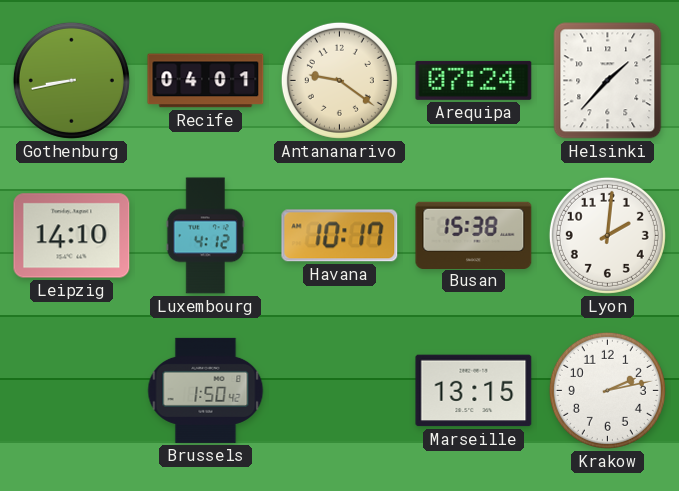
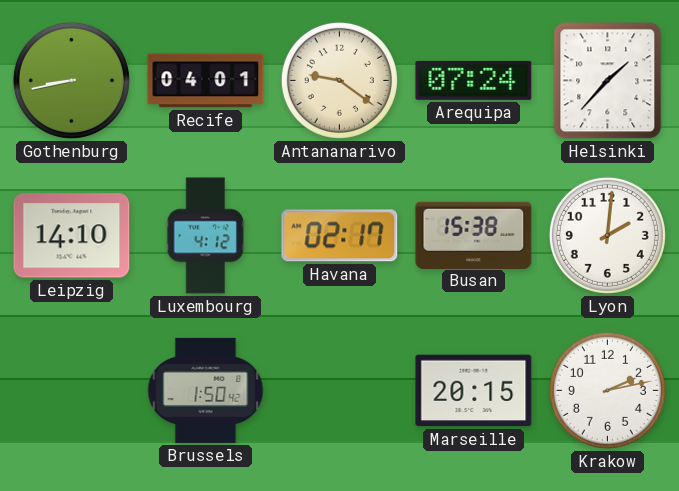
Havana: 10:17 -> 02:17
Marseille: 13:15 -> 20:15
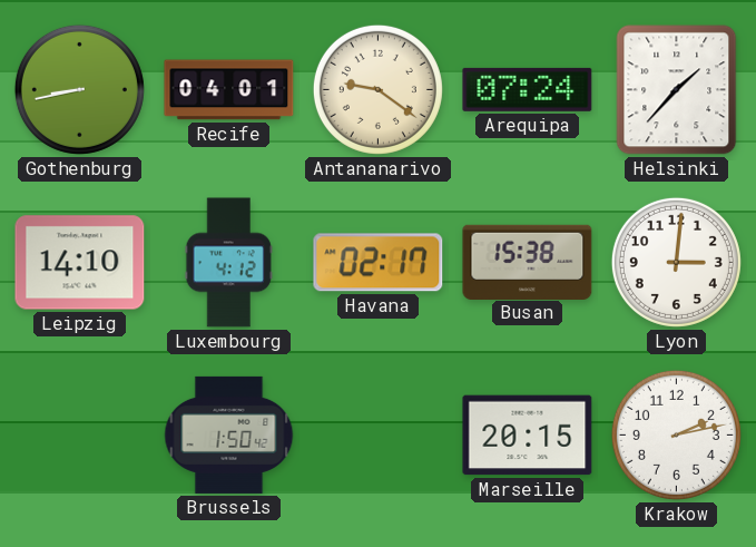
Lyon: 2:01 -> 3:01
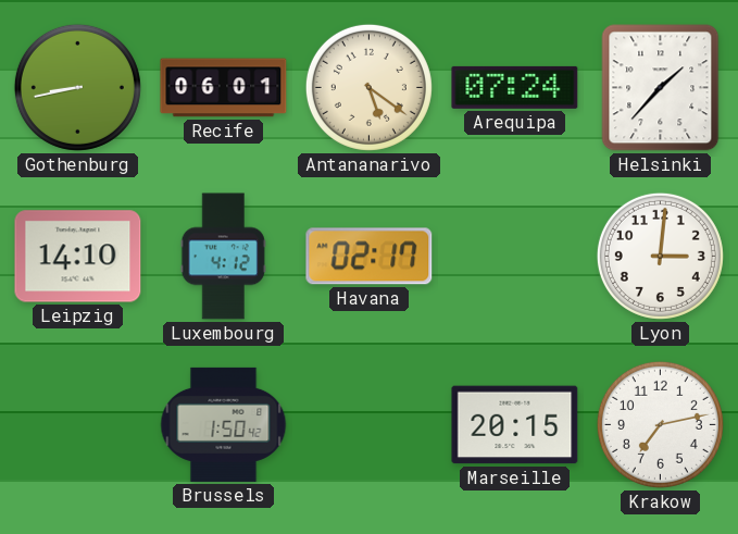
Recife: 04:01 -> 06:01
Antananarivo: 9:21 -> 5:21
Busan: 15:38 -> none
Krakow: 2:13 -> 7:13
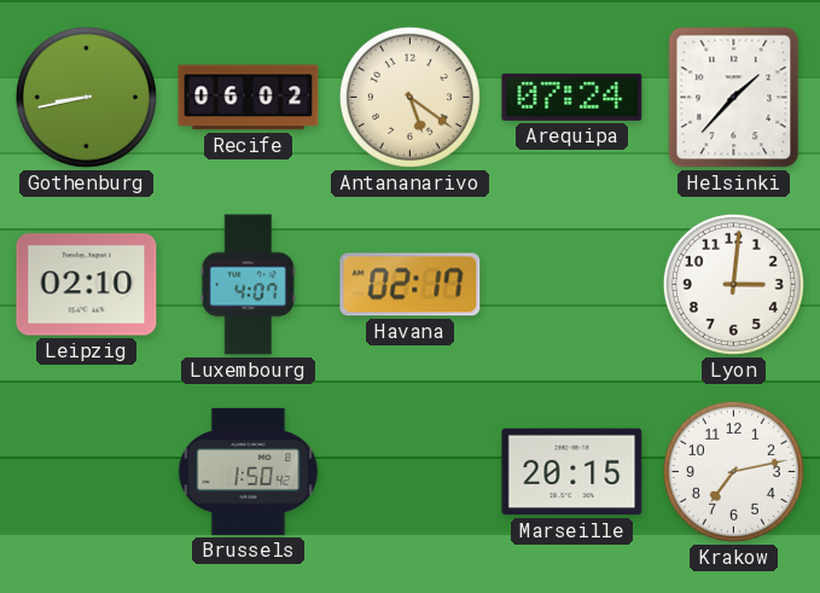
Recife: 06:01 -> 06:02
Leipzig: 14:10 -> 02:10
Luxembourg: 4:12 -> 4:07
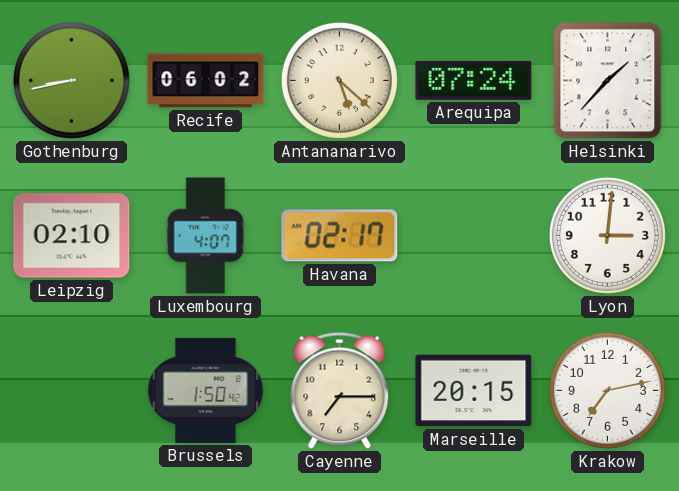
Antananarivo: 5:21 -> 5:22
Cayenne: none -> 7:15
